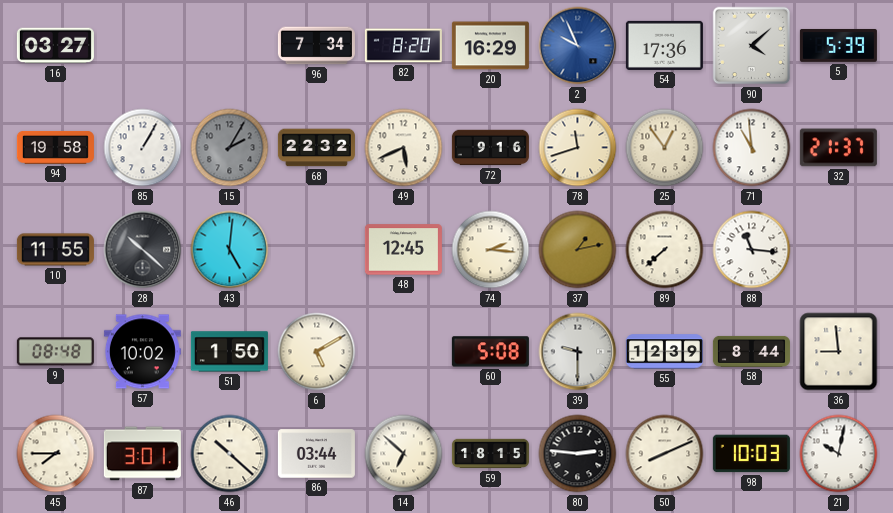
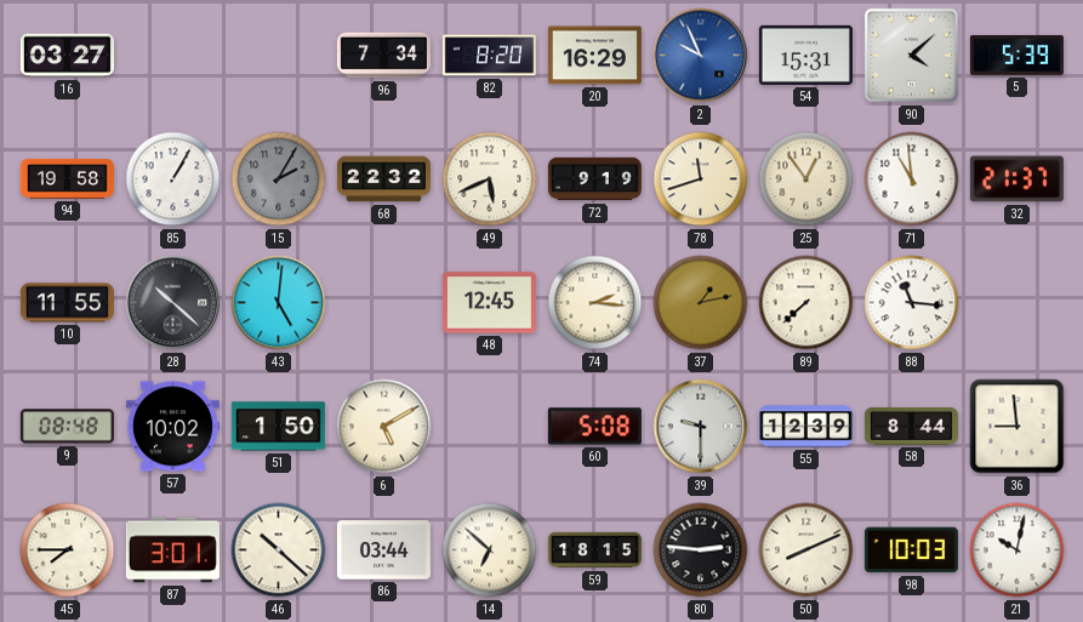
54: 17:36 -> 15:31
72: 9:16 -> 9:19
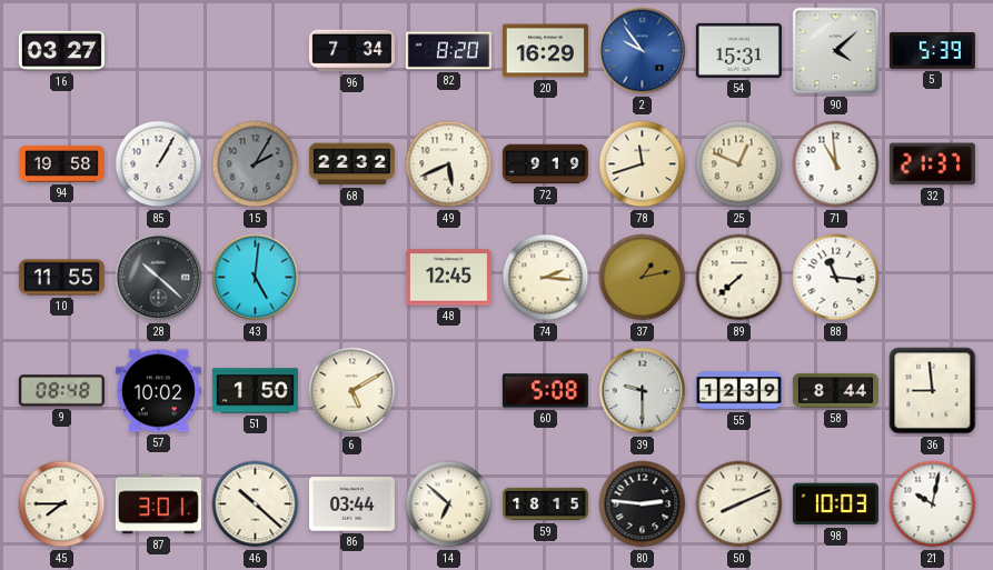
2: 9:56 -> 9:54
25: 12:54 -> 12:49
